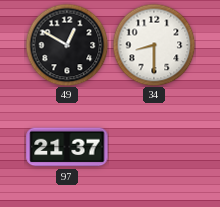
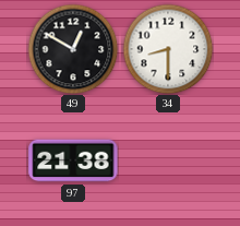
97: 21:37 -> 21:38
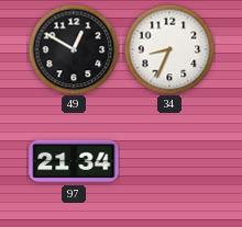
34: 8:30 -> 8:34
97: 21:38 -> 21:34
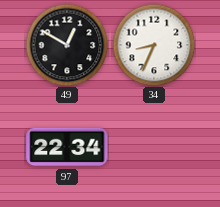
97: 21:34 -> 22:34
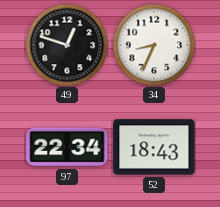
49: 12:50 -> 12:48
52: none -> 18:43
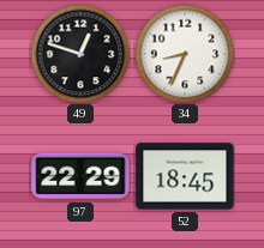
97: 22:34 -> 22:29
52: 18:43 -> 18:45
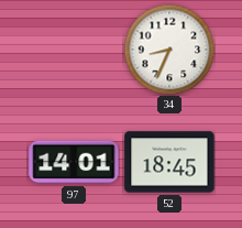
49: 12:48 -> none
97: 22:29 -> 14:01
